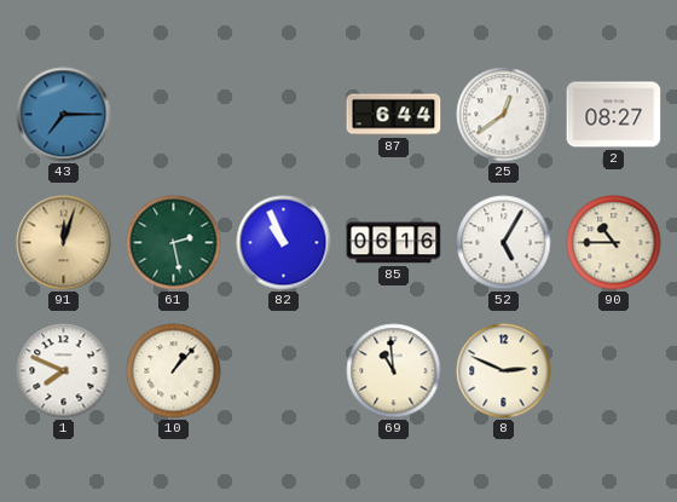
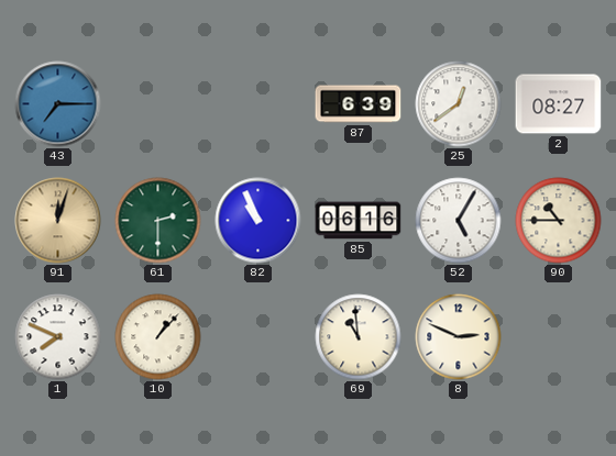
87: 6:44 -> 6:39
61: 2:28 -> 2:30
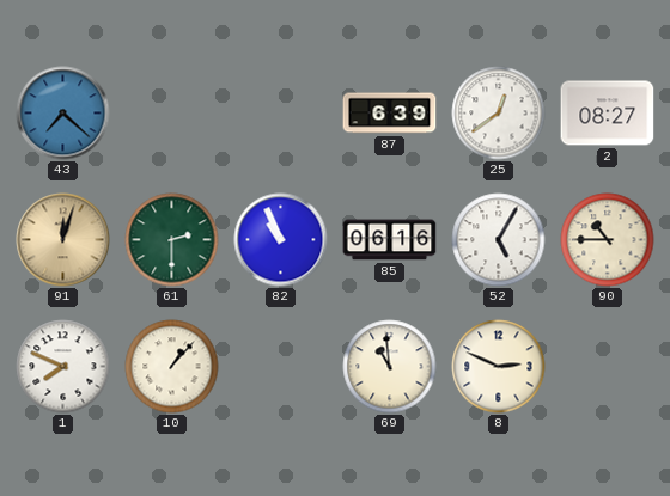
43: 7:15 -> 7:22
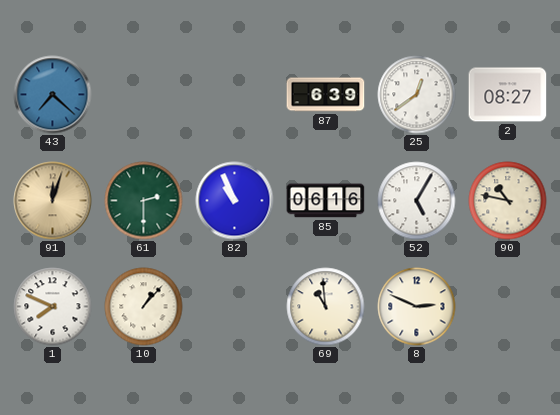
90: 10:45 -> 10:47
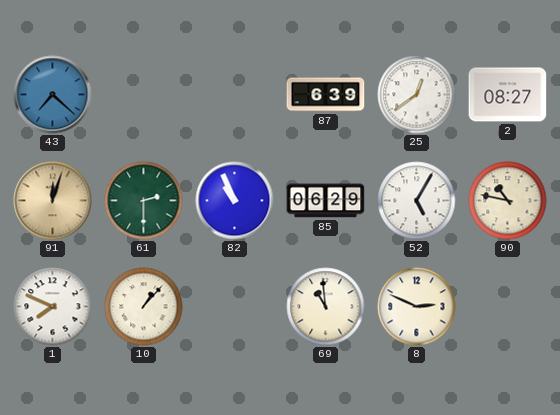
85: 06:16 -> 06:29
